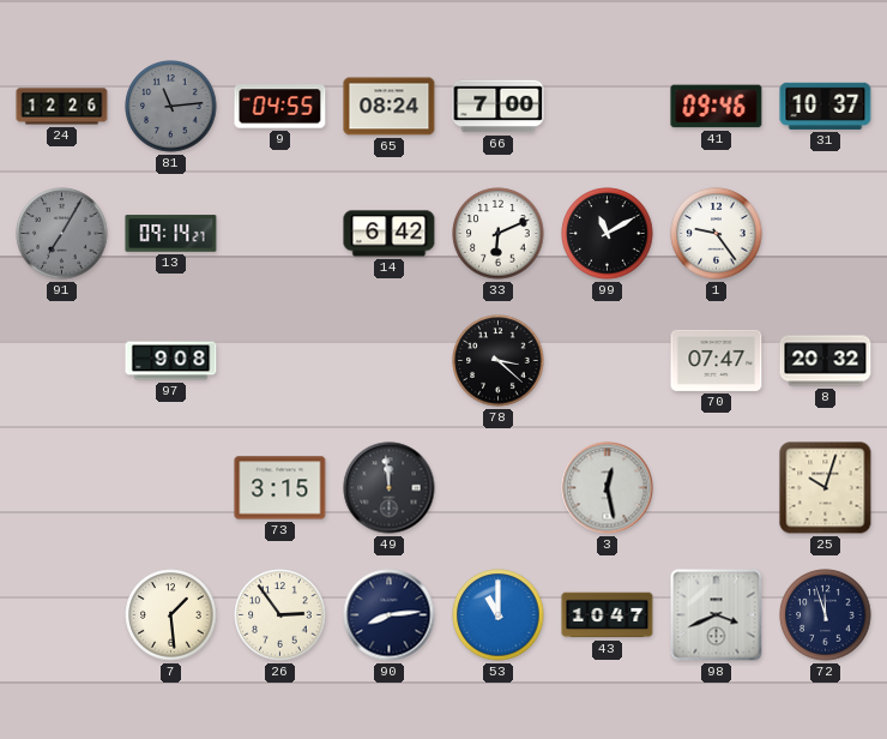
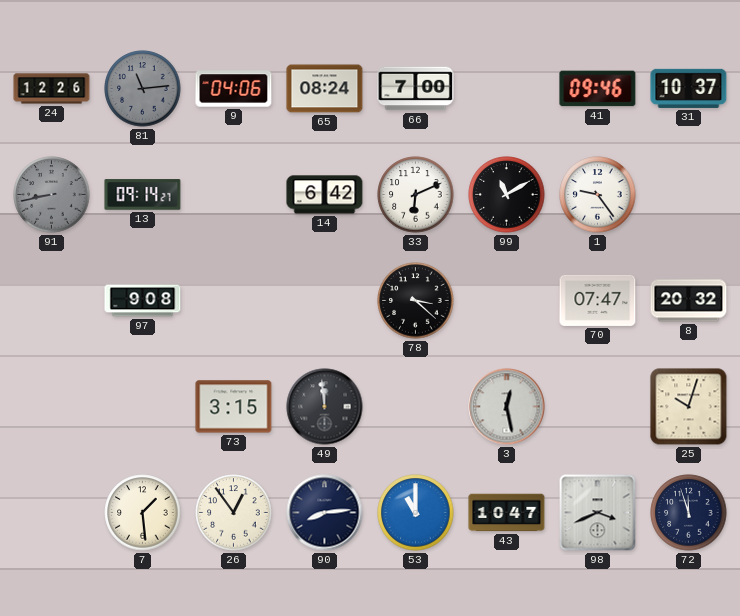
9: 04:55 -> 04:06
91: 7:05 -> 8:43
26: 2:54 -> 12:54
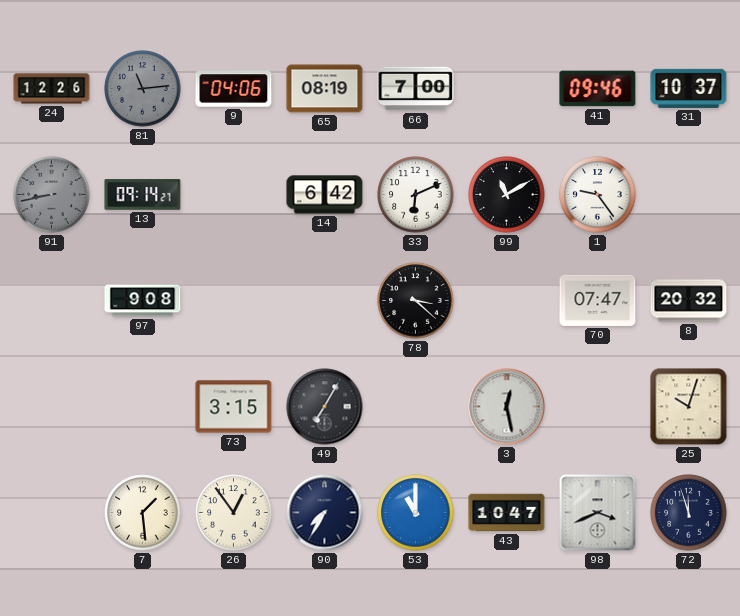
65: 08:24 -> 08:19
49: 11:59 -> 7:05
90: 8:14 -> 7:35
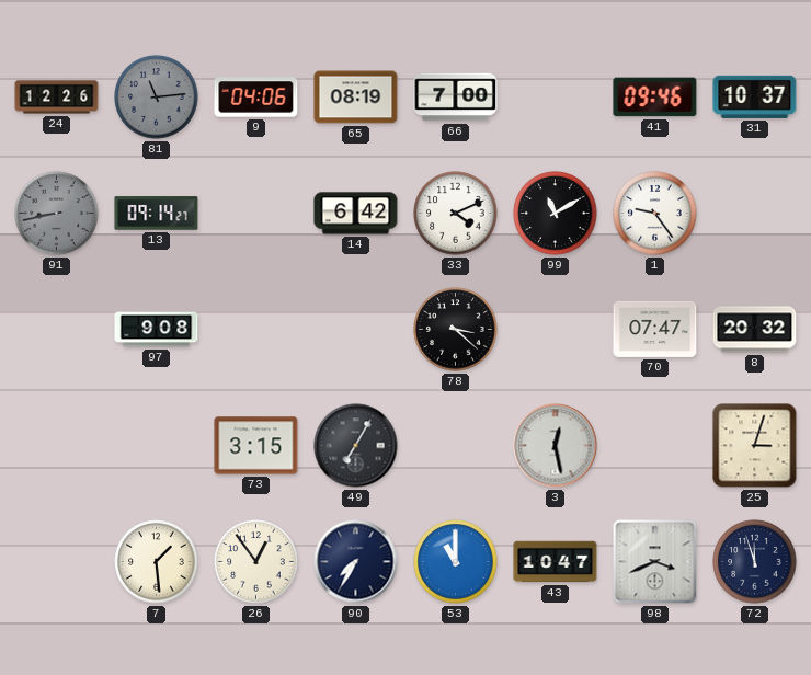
33: 6:11 -> 4:11
25: 10:03 -> 3:03
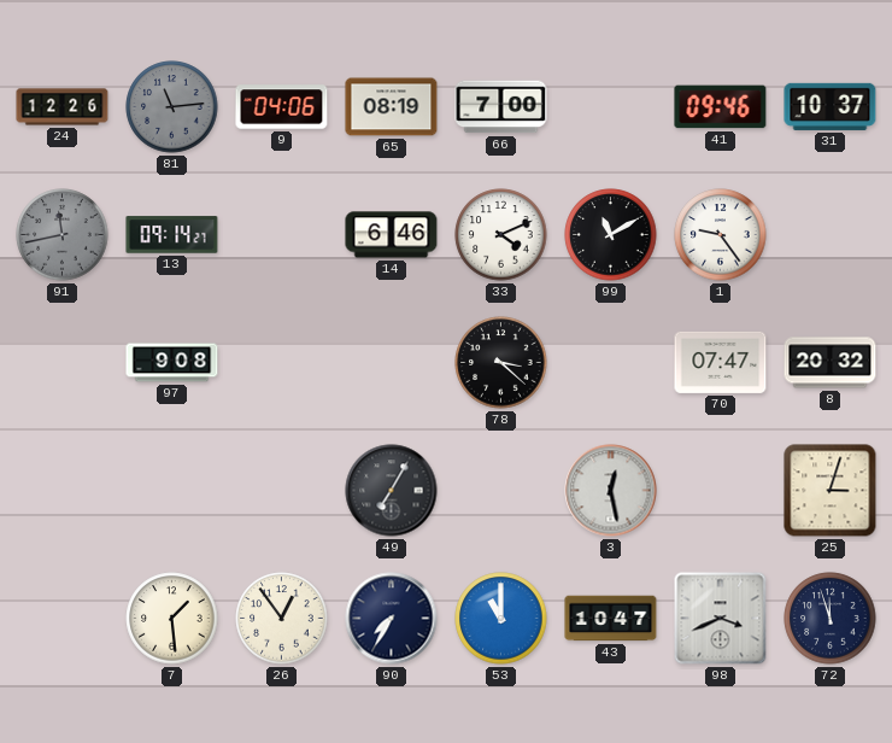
91: 8:43 -> 11:43
14: 6:42 -> 6:46
73: 3:15 -> none
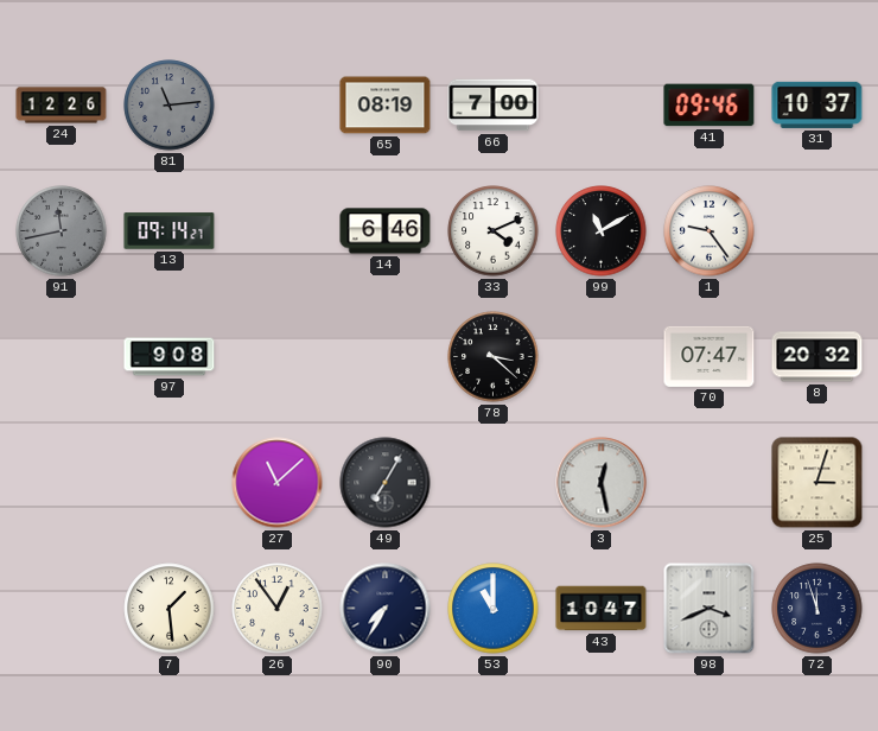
9: 04:06 -> none
27: none -> 11:08
